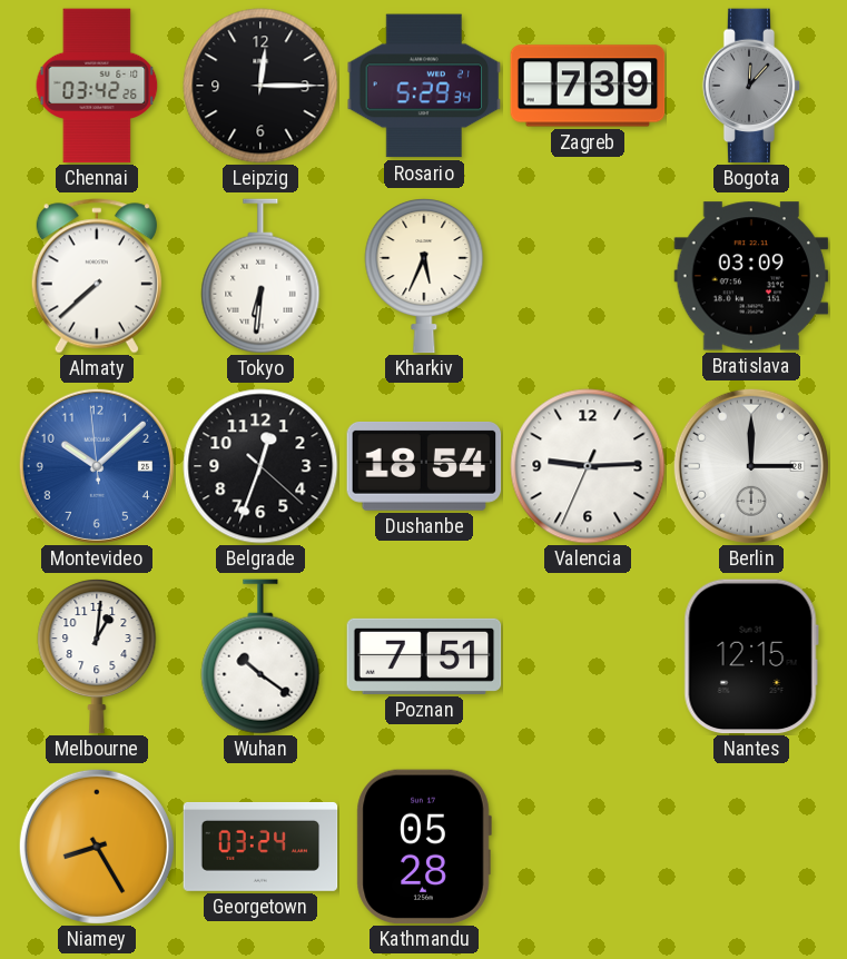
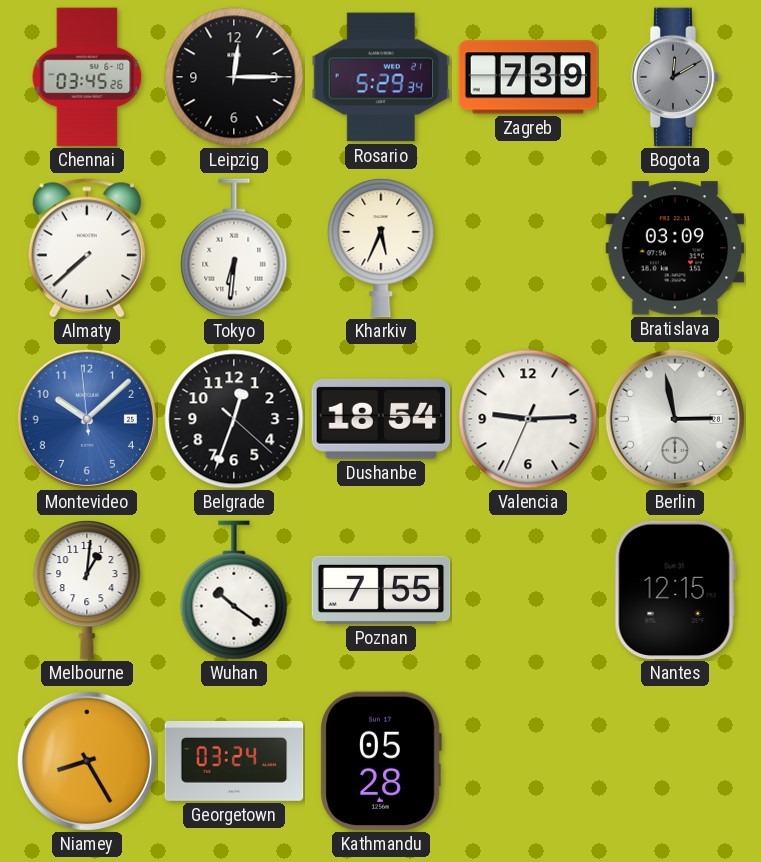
Chennai: 03:42 -> 03:45
Bogota: 12:07 -> 12:10
Berlin: 3:00 -> 2:58
Poznan: 7:51 -> 7:55
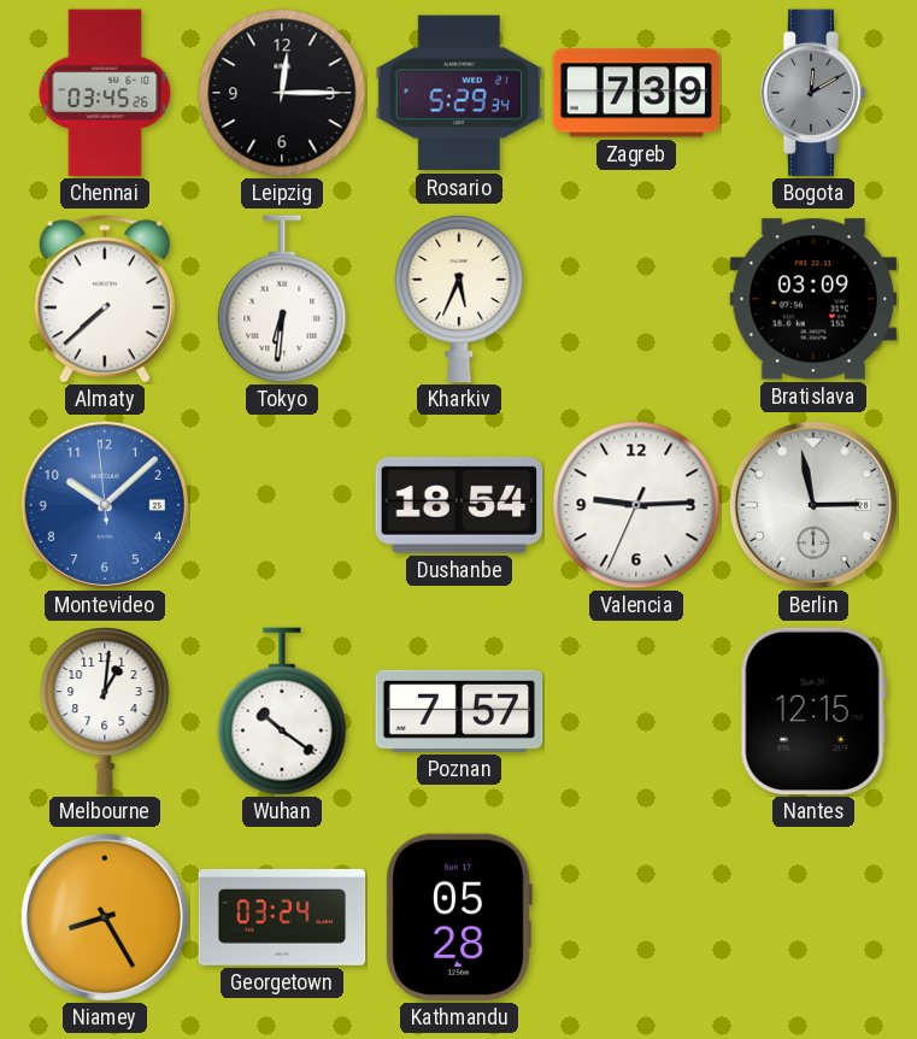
Belgrade: 12:33 -> none
Poznan: 7:55 -> 7:57
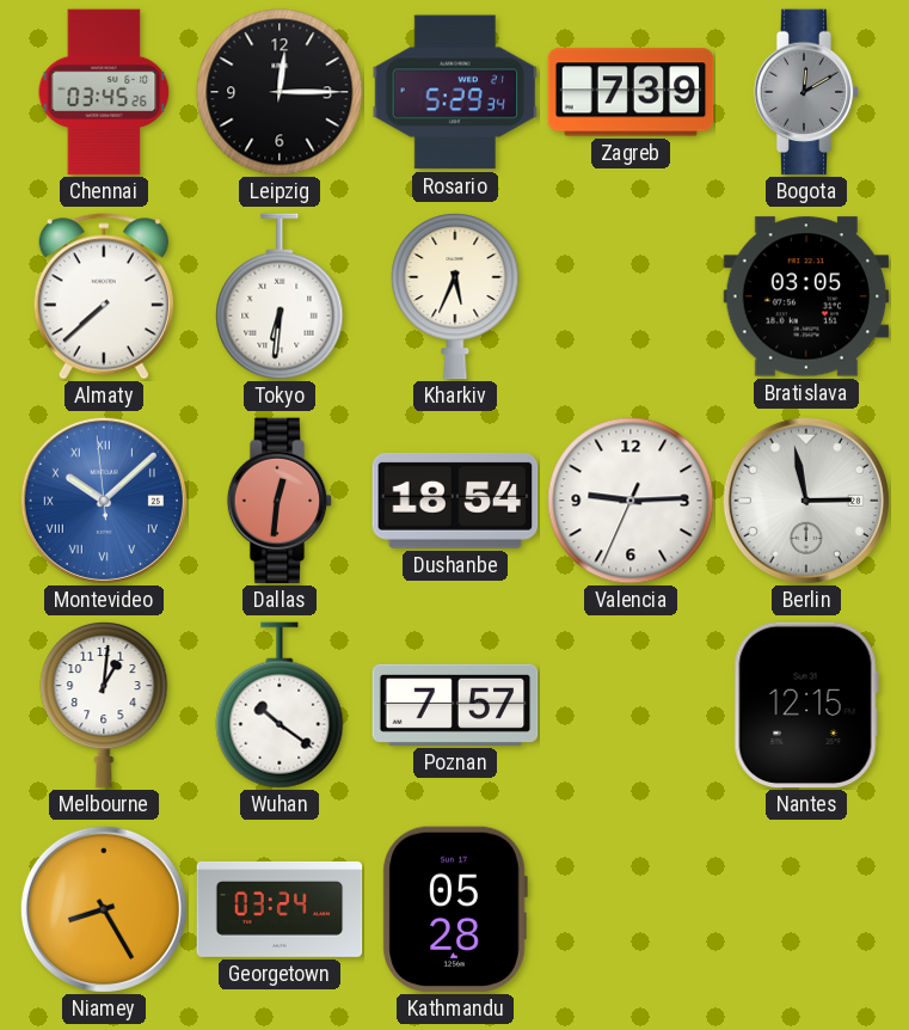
Bratislava: 03:09 -> 03:05
Montevideo numerals: Arabic -> Roman
Dallas: none -> 12:31
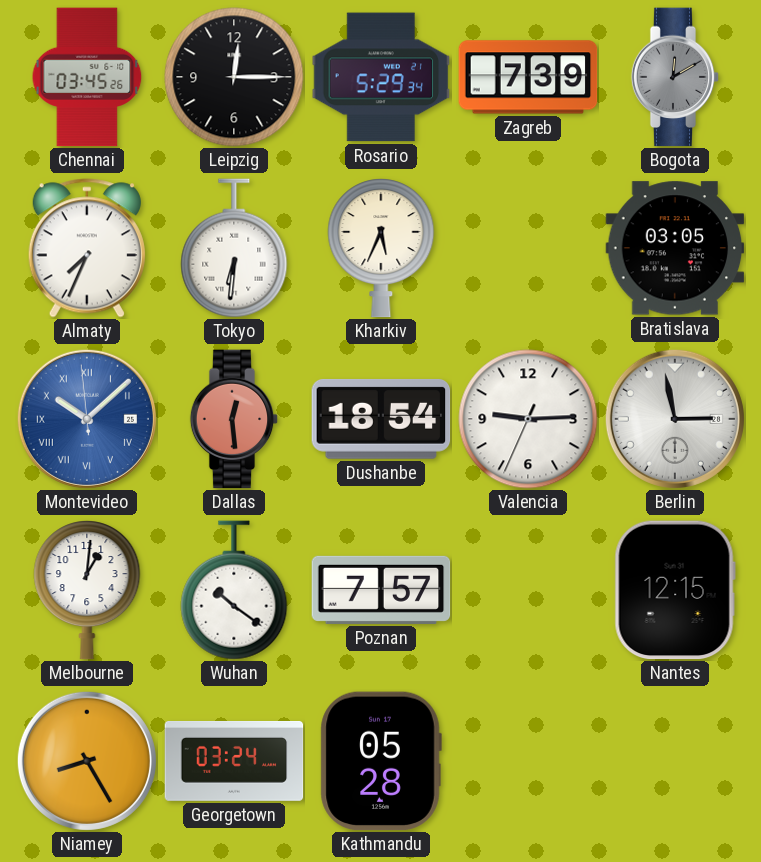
Almaty: 7:38 -> 7:34
Dallas: 12:31 -> 12:29
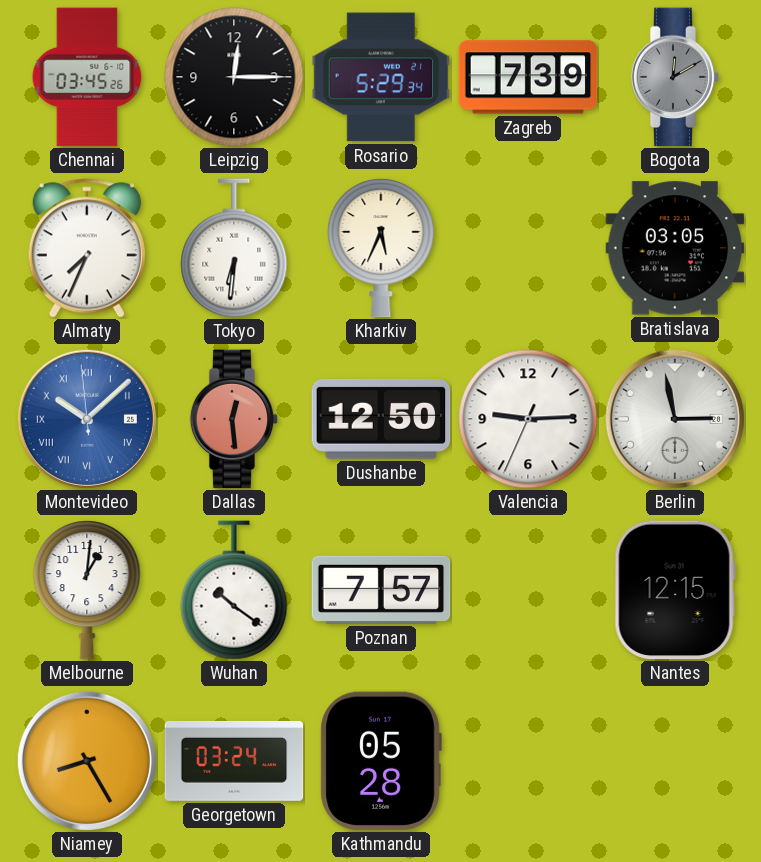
Dushanbe: 18:54 -> 12:50
